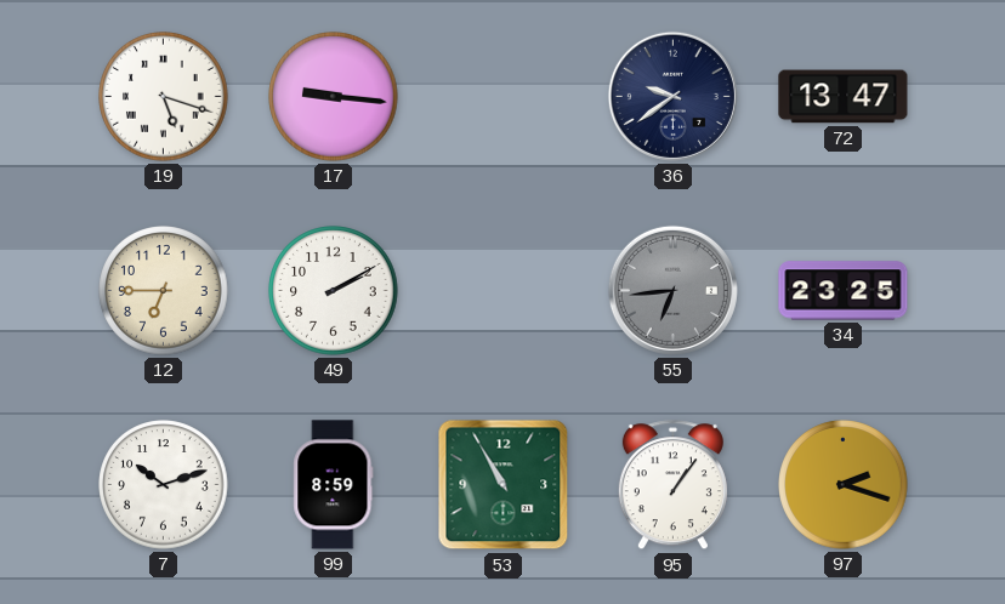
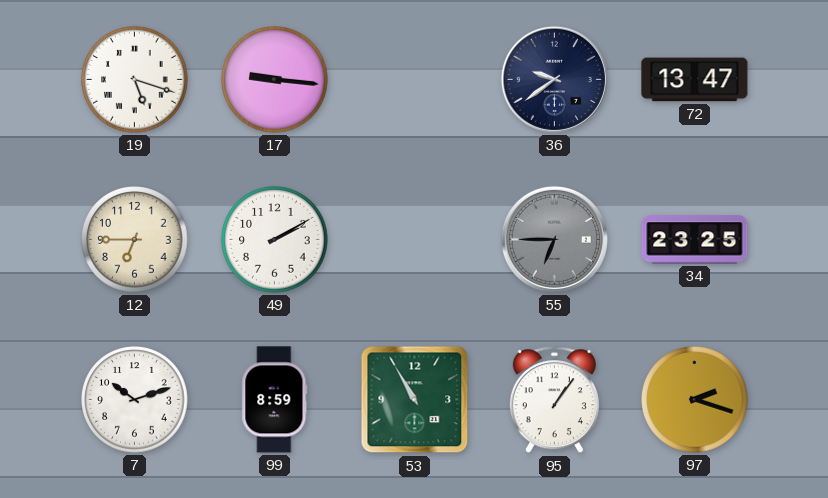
55: 6:44 -> 6:45
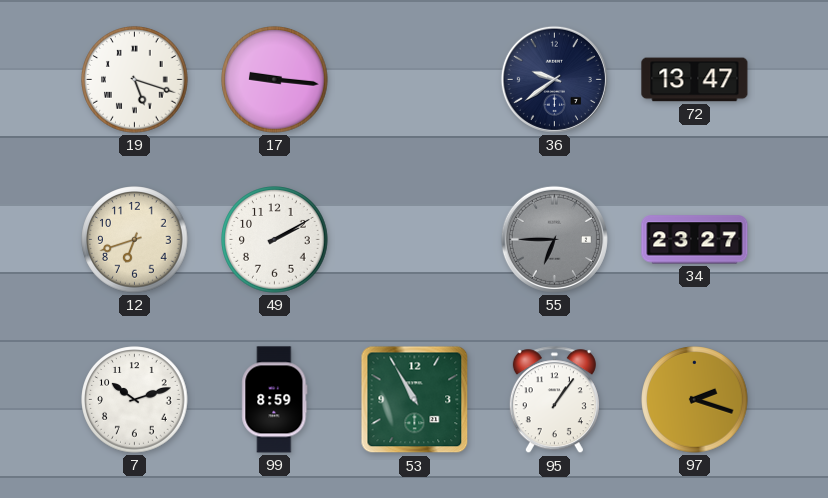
12: 6:45 -> 6:42
34: 23:25 -> 23:27
